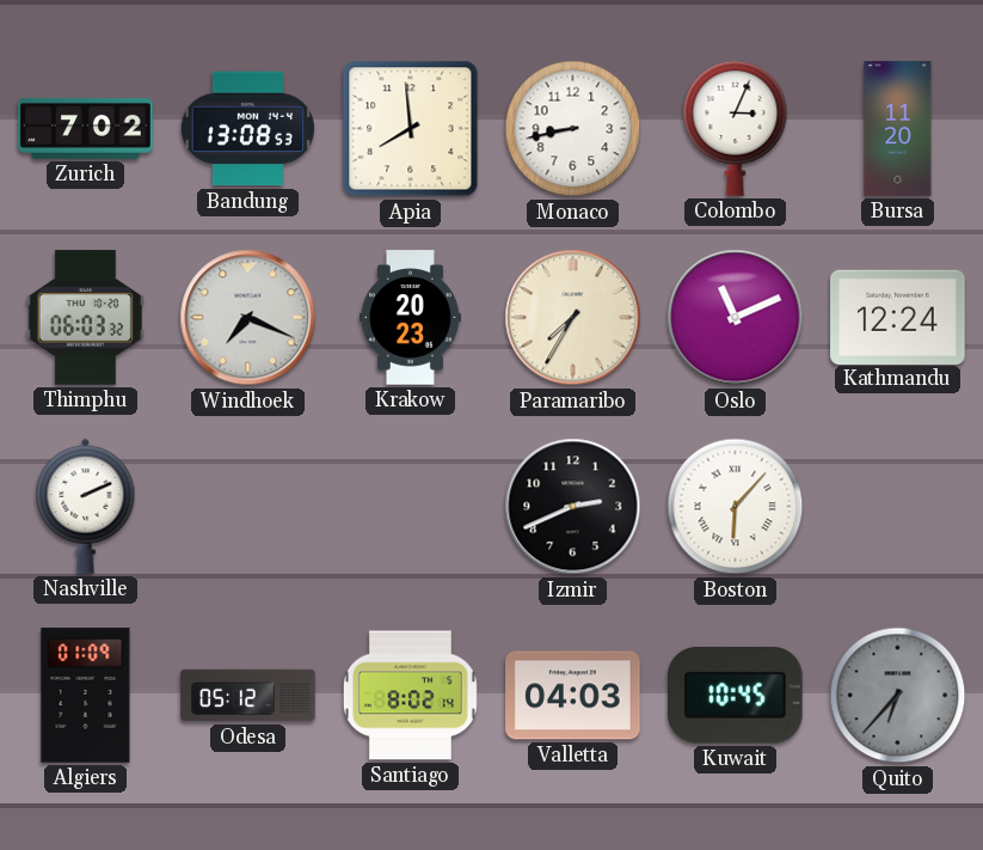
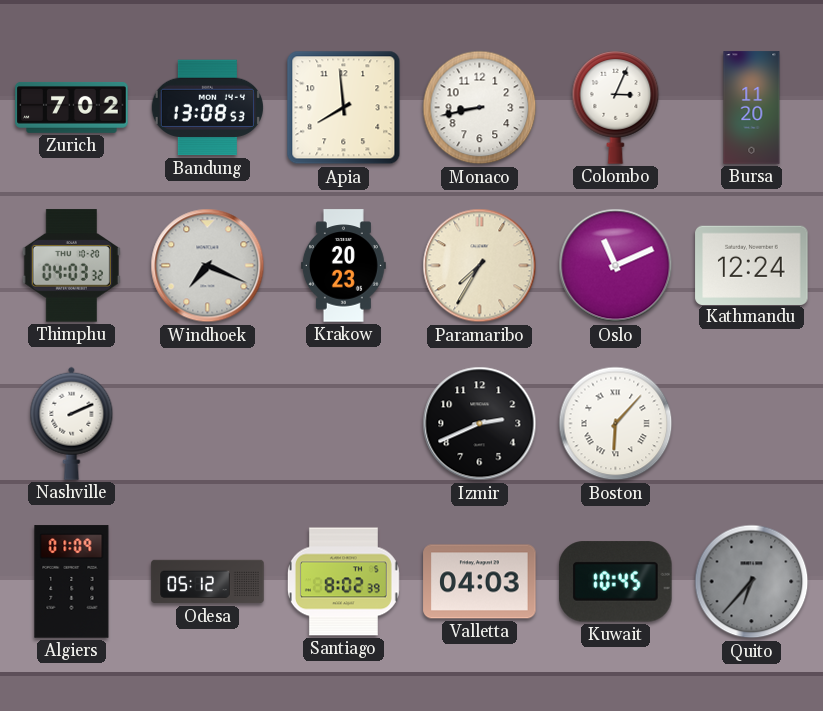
Thimphu: 06:03 -> 04:03
Santiago: 8:02:14 -> 8:02:39
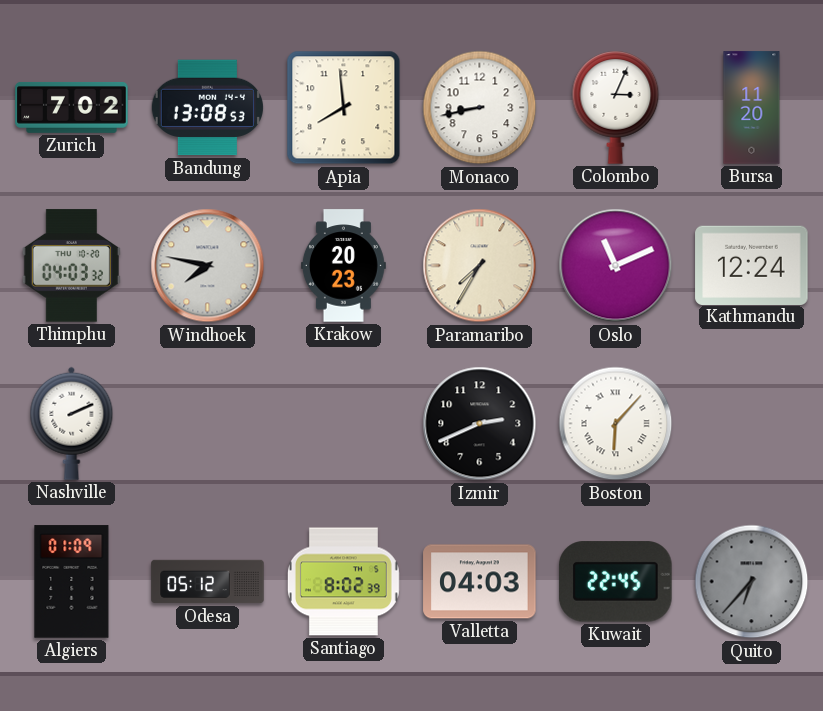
Windhoek: 7:19 -> 7:47
Kuwait: 10:45 -> 22:45
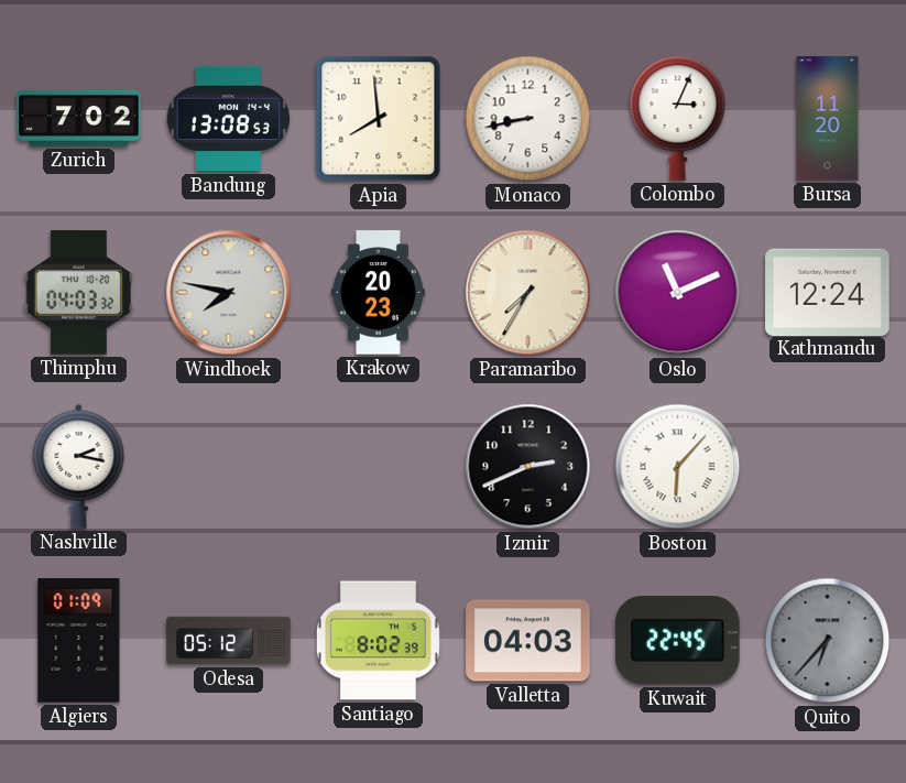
Nashville: 2:11 -> 2:17
